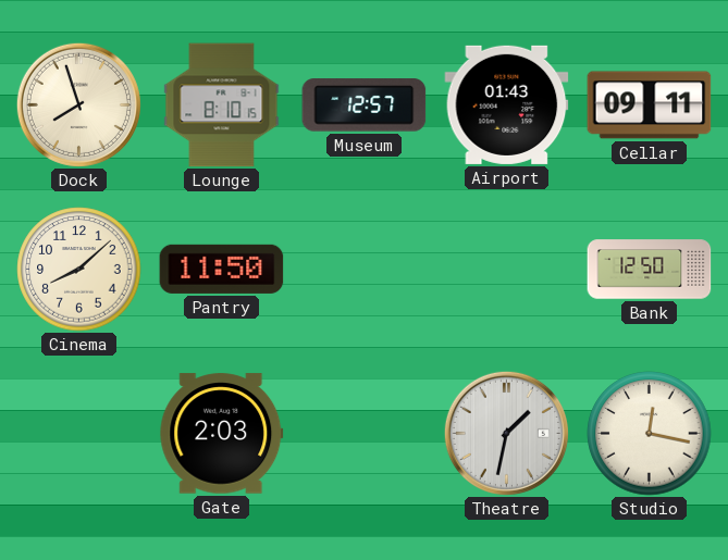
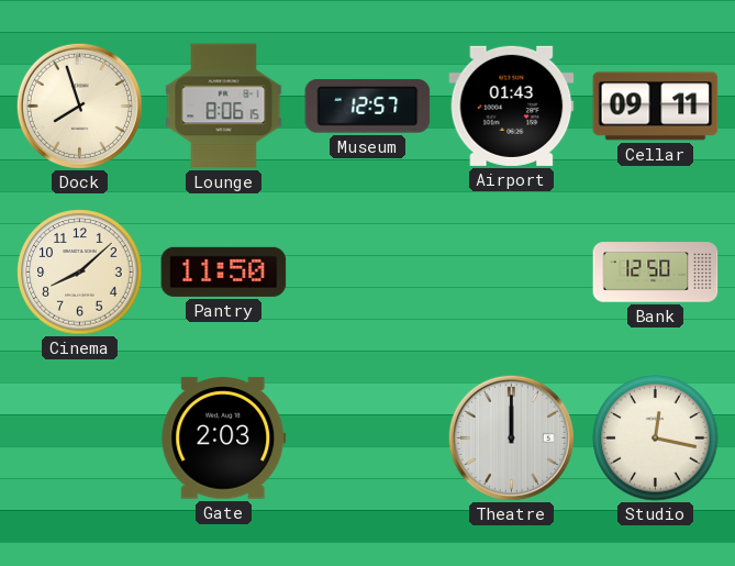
Lounge: 8:10 -> 8:06
Theatre: 1:32 -> 12:00
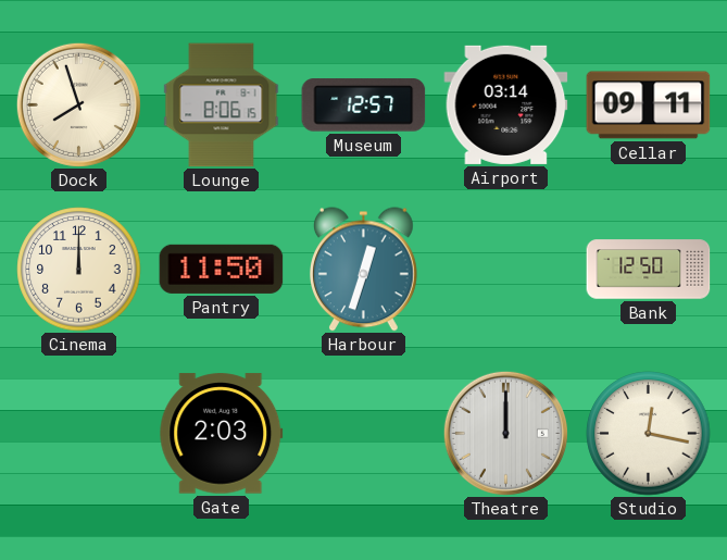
Airport: 01:43 -> 03:14
Cinema: 8:08 -> 12:00
Harbour: none -> 12:33
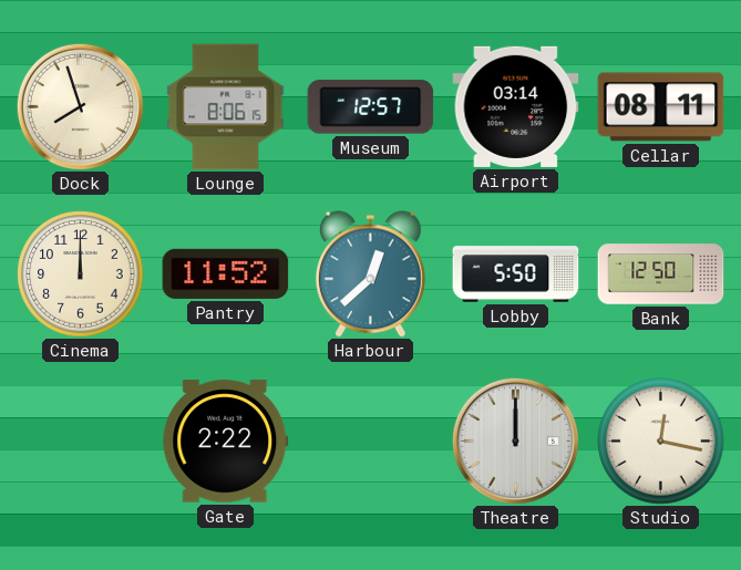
Cellar: 09:11 -> 08:11
Pantry: 11:50 -> 11:52
Harbour: 12:33 -> 12:38
Lobby: none -> 5:50
Gate: 2:03 -> 2:22
